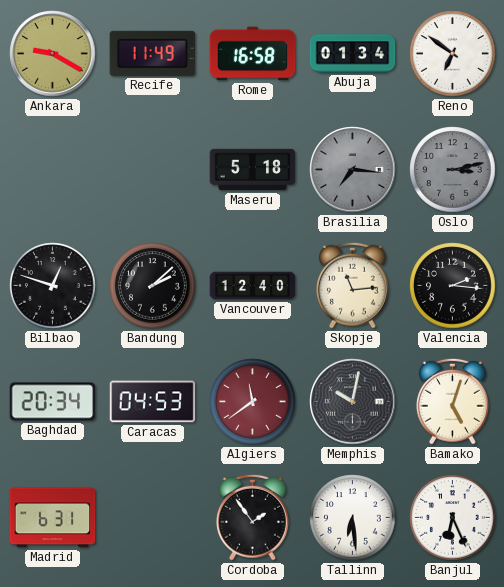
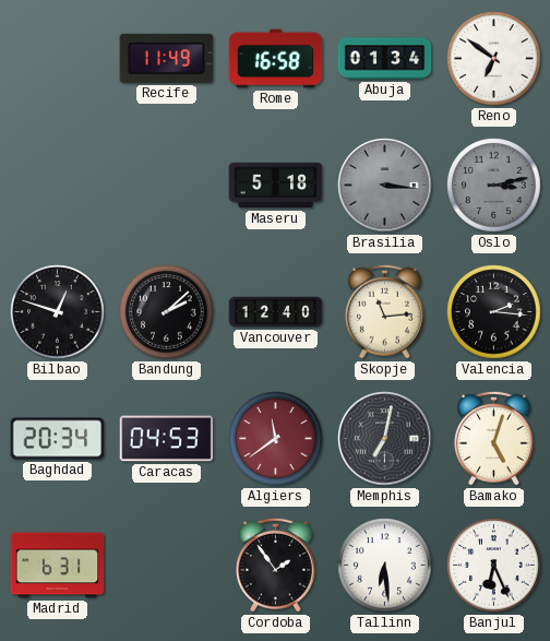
Ankara: 9:20 -> none
Brasilia: 7:16 -> 3:16
Memphis: 10:02 -> 7:02
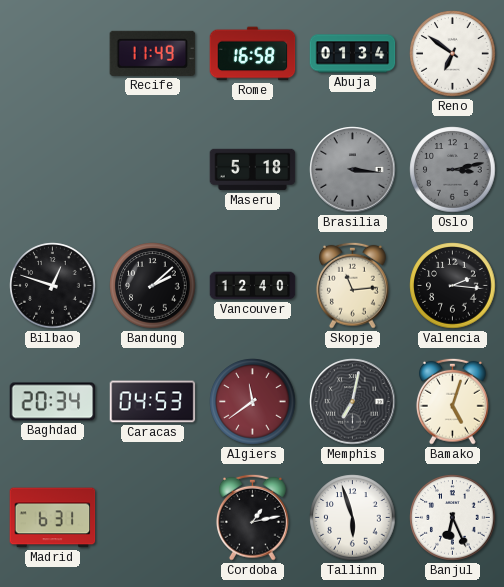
Cordoba: 1:54 -> 1:13
Tallinn: 6:29 -> 5:57
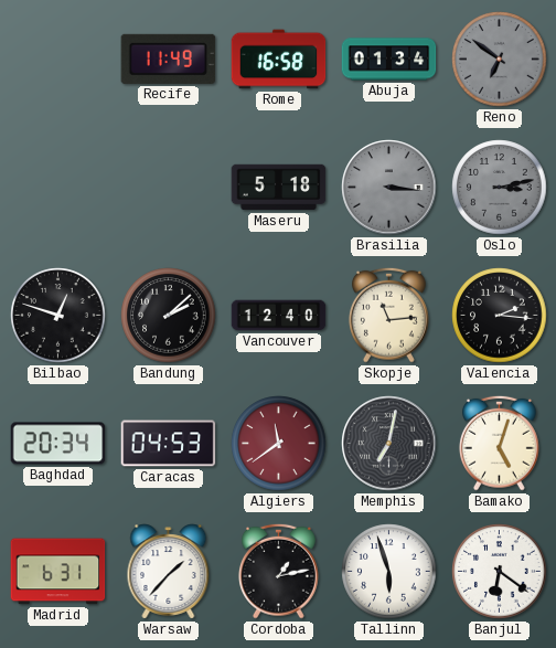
Reno dial: white -> grey
Warsaw: none -> 1:37
Banjul: 6:26 -> 6:21
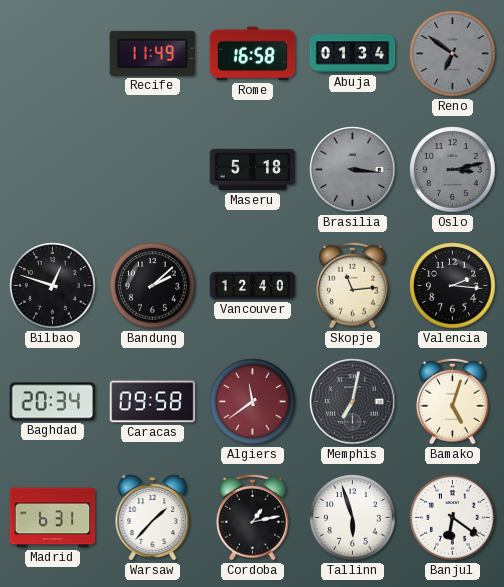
Caracas: 04:53 -> 09:58
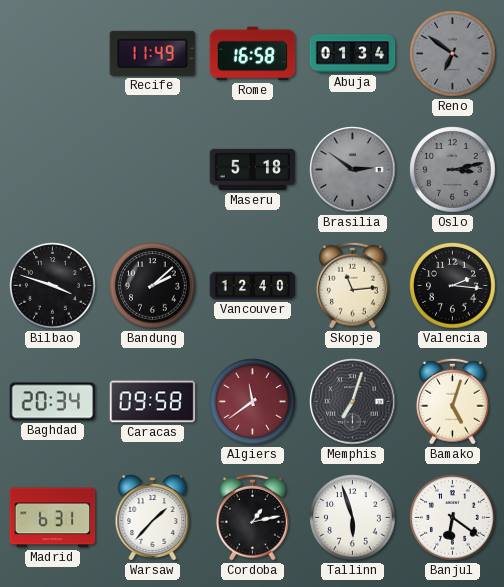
Brasilia: 3:16 -> 2:51
Bilbao: 12:48 -> 3:48
Memphis: 7:02 -> 7:03
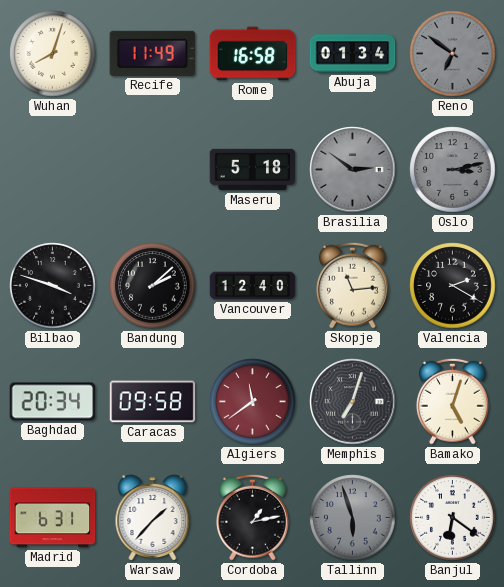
Wuhan: none -> 8:03
Valencia: 2:16 -> 2:20
Tallinn dial: white -> grey
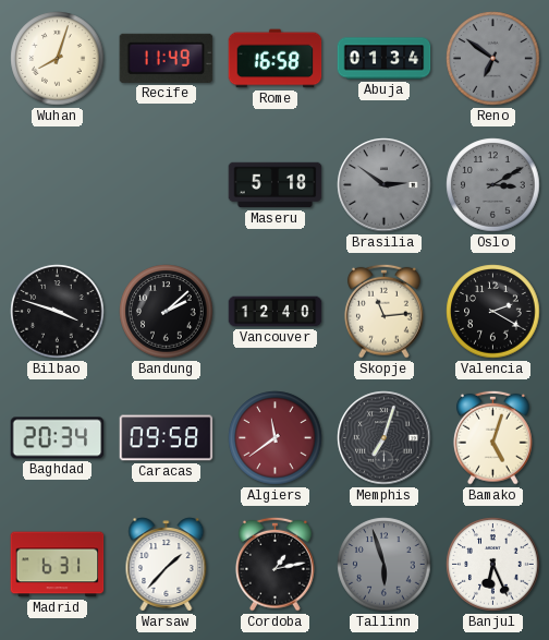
Oslo: 3:13 -> 3:10
Banjul: 6:21 -> 6:26
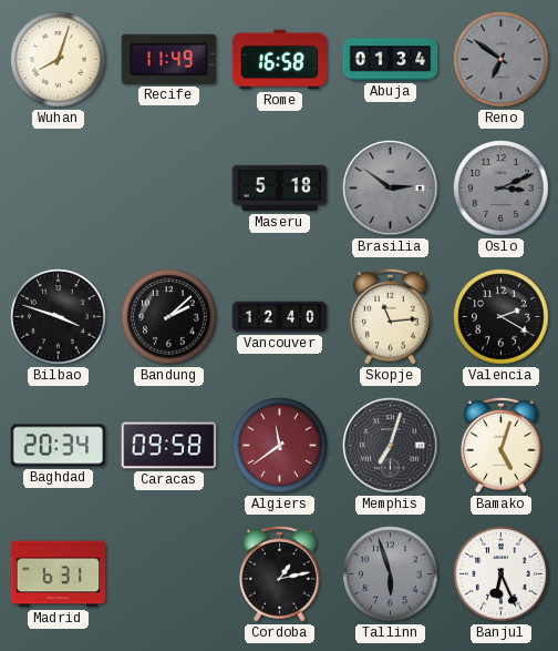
Oslo: 3:10 -> 3:11
Warsaw: 1:37 -> none
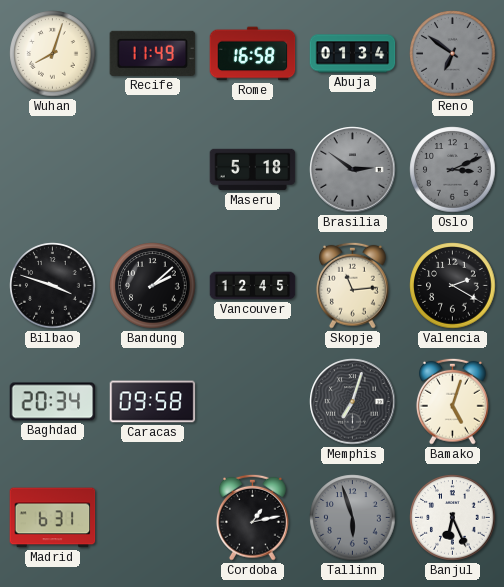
Vancouver: 12:40 -> 12:45
Algiers: 11:39 -> none
